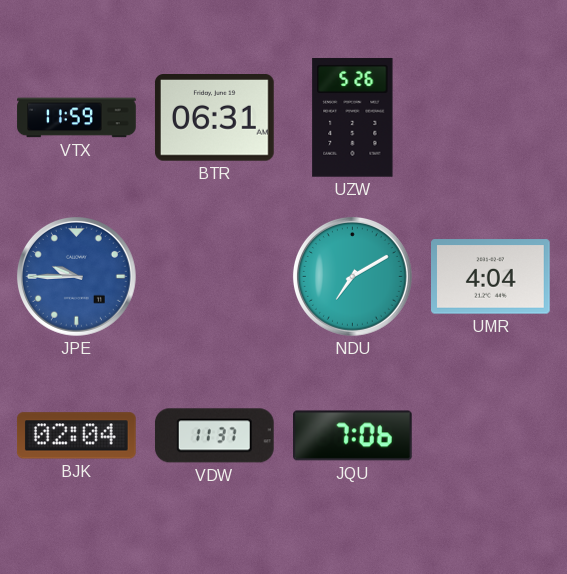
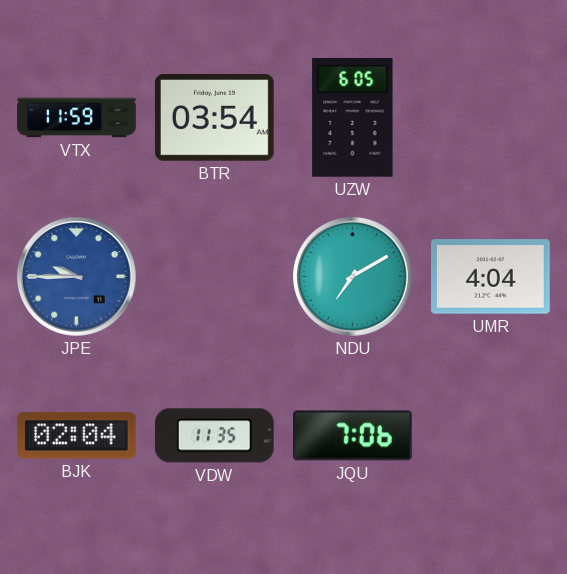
BTR: 06:31 -> 03:54
UZW: 5:26 -> 6:05
VDW: 11:37 -> 11:35
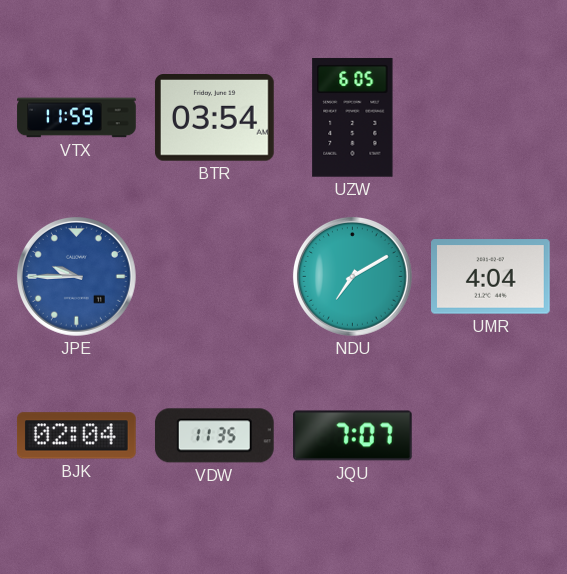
JQU: 7:06 -> 7:07
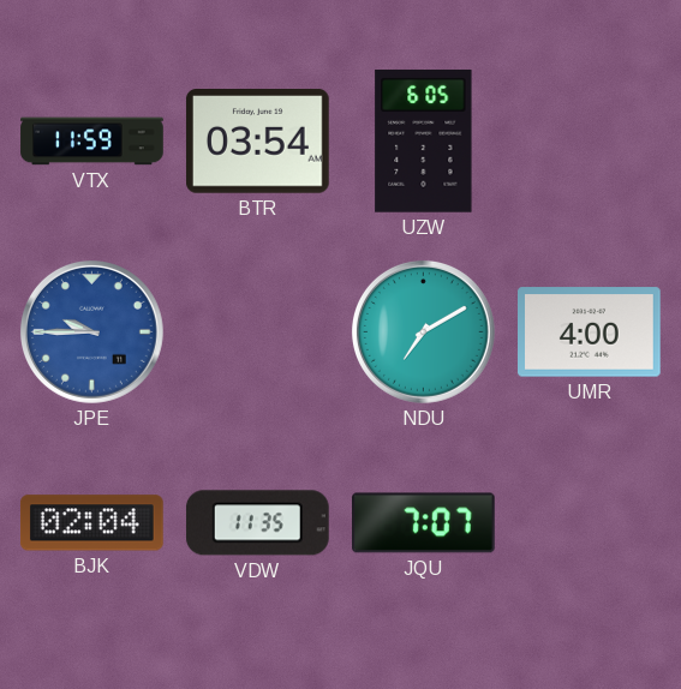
UMR: 4:04 -> 4:00
